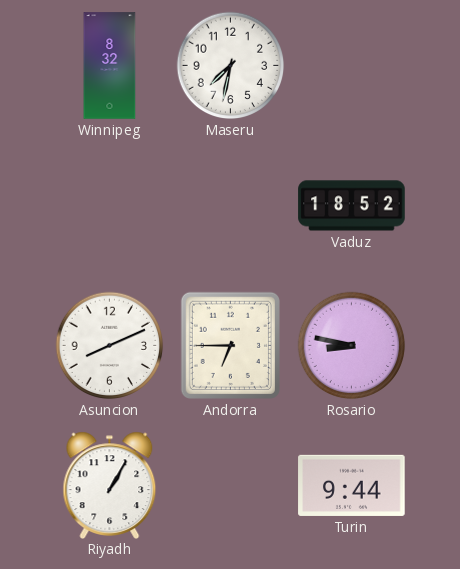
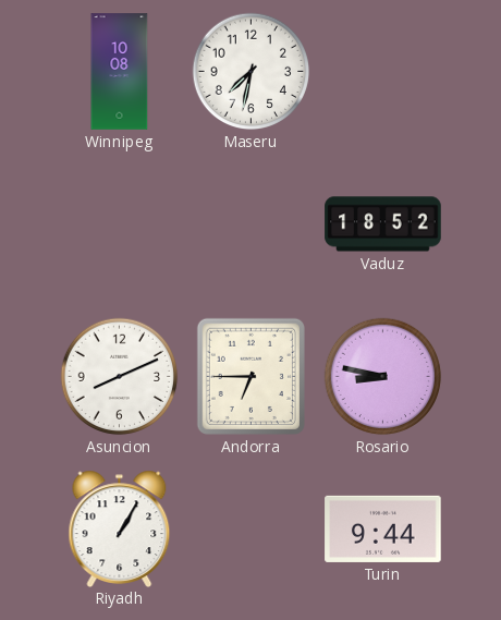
Winnipeg: 8:32 -> 10:08
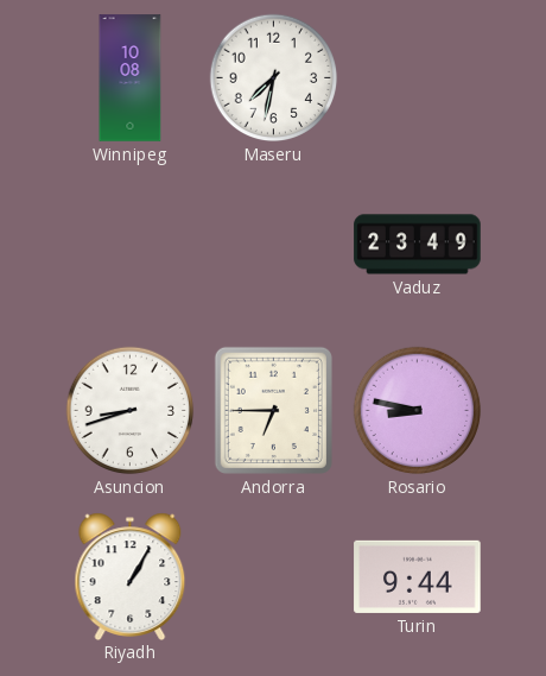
Vaduz: 18:52 -> 23:49
Asuncion: 8:11 -> 8:42
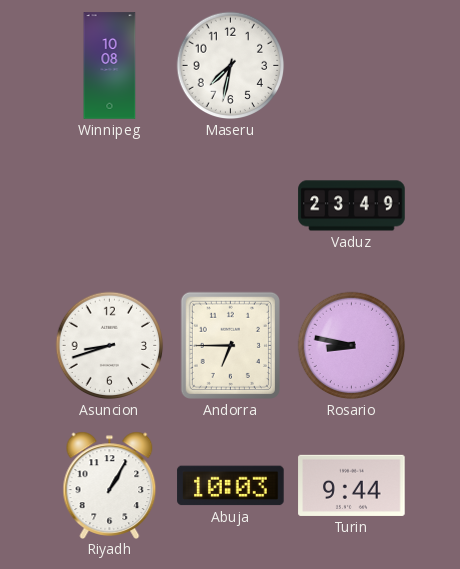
Abuja: none -> 10:03
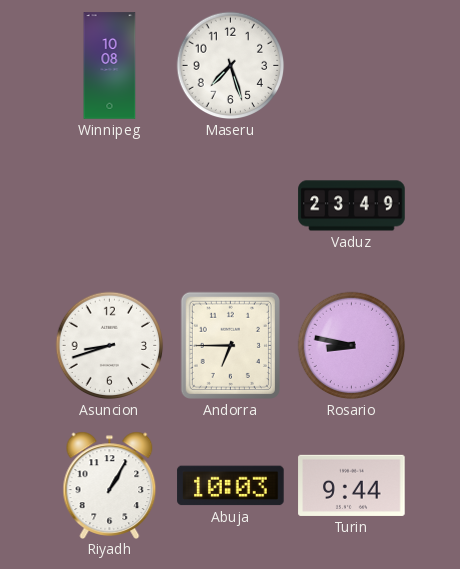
Maseru: 7:32 -> 7:27
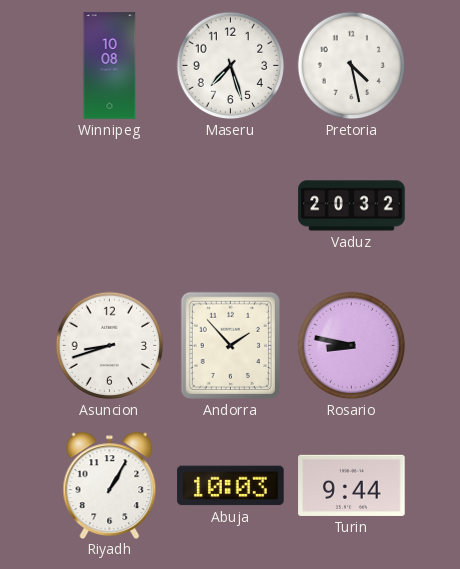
Pretoria: none -> 4:28
Vaduz: 23:49 -> 20:32
Andorra: 6:45 -> 1:53
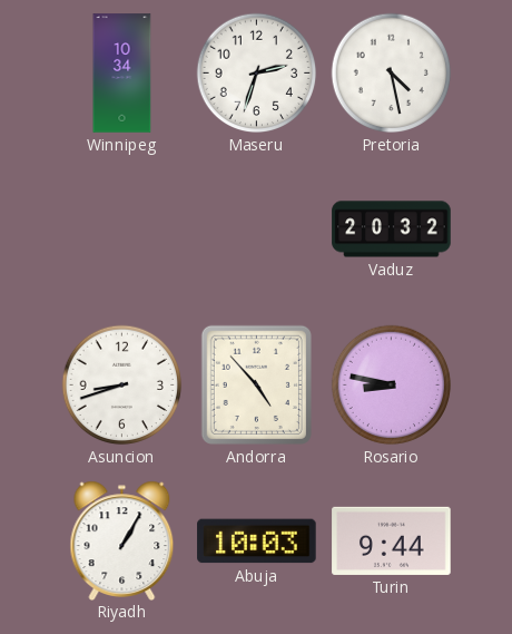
Winnipeg: 10:08 -> 10:34
Maseru: 7:27 -> 2:33
Andorra: 1:53 -> 4:53
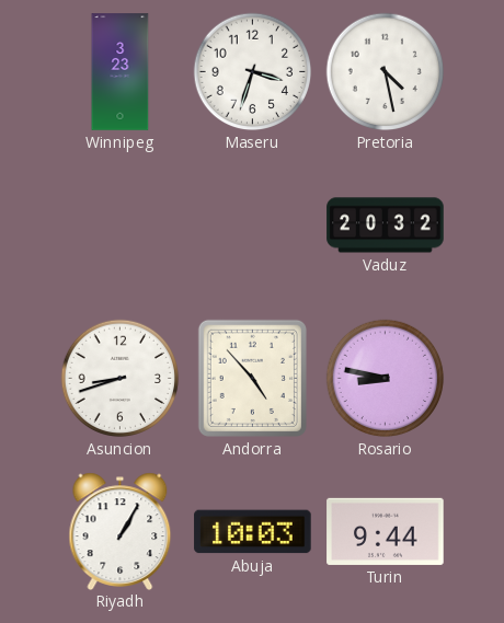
Winnipeg: 10:34 -> 3:23
Maseru: 2:33 -> 3:33
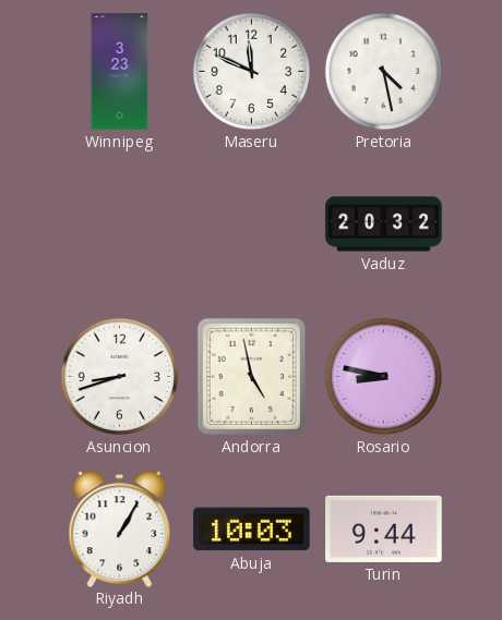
Maseru: 3:33 -> 11:49
Andorra: 4:53 -> 4:58
